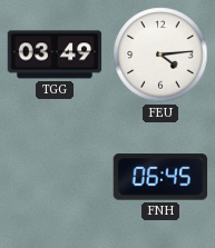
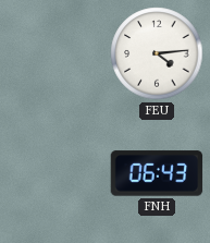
TGG: 03:49 -> none
FNH: 06:45 -> 06:43
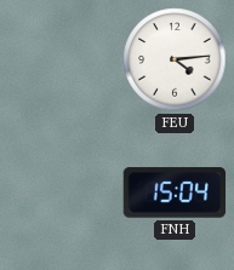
FNH: 06:43 -> 15:04
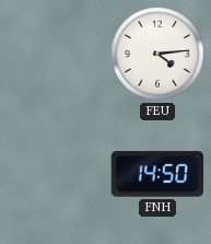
FNH: 15:04 -> 14:50
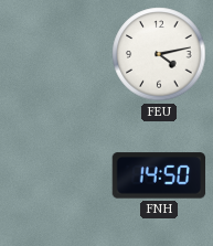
FEU: 4:14 -> 4:13
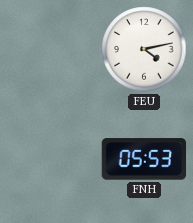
FNH: 14:50 -> 05:53
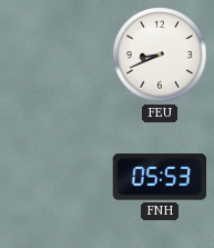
FEU: 4:13 -> 8:41
